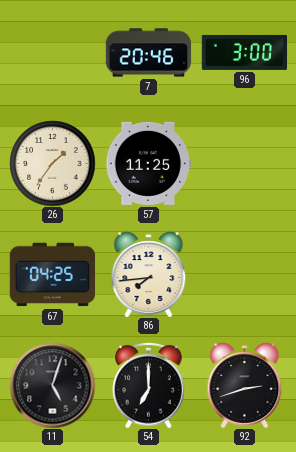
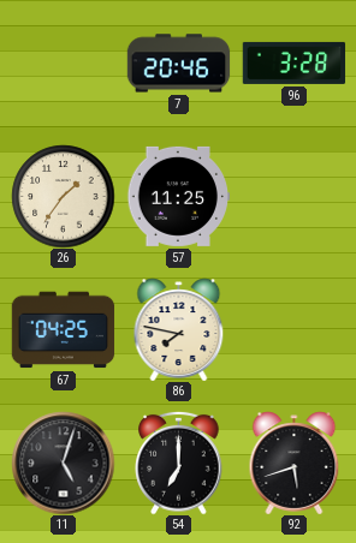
96: 3:00 -> 3:28
86: 7:44 -> 7:47
92: 2:42 -> 5:42
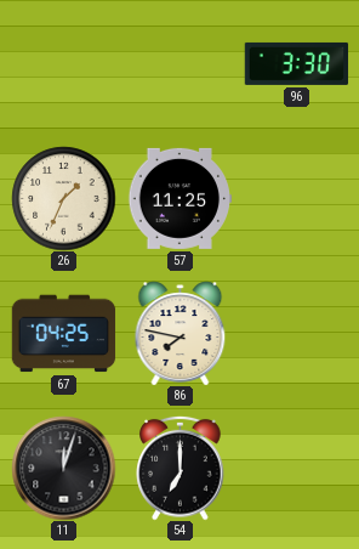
7: 20:46 -> none
96: 3:28 -> 3:30
26: 1:36 -> 1:34
11: 5:03 -> 12:03
92: 5:42 -> none
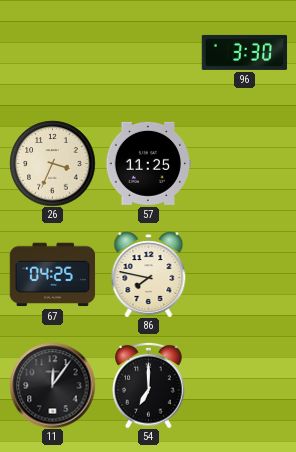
26: 1:34 -> 3:34
11: 12:03 -> 12:06
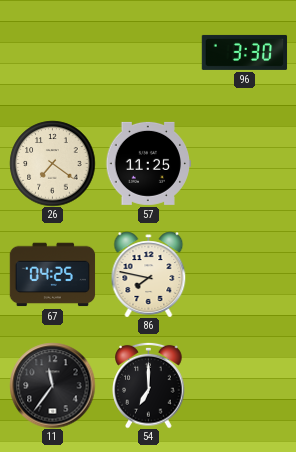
26: 3:34 -> 7:21
11: 12:06 -> 11:36
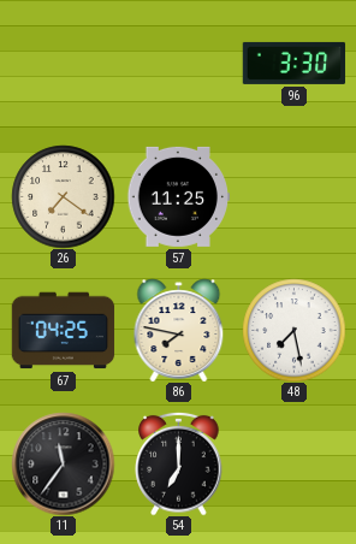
48: none -> 7:28
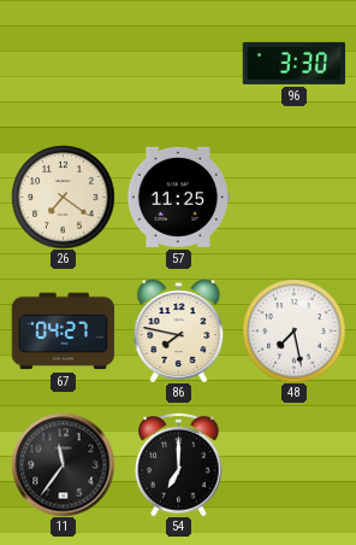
67: 04:25 -> 04:27
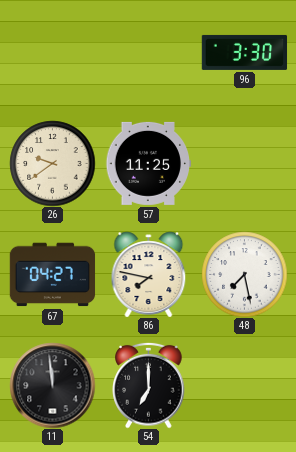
26: 7:21 -> 9:39
11: 11:36 -> 11:59
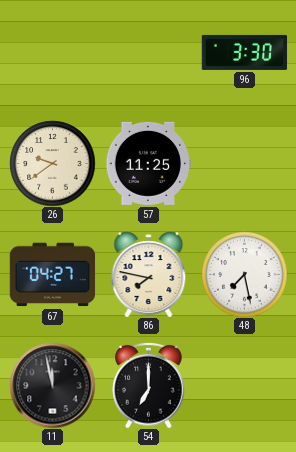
11: 11:59 -> 11:58
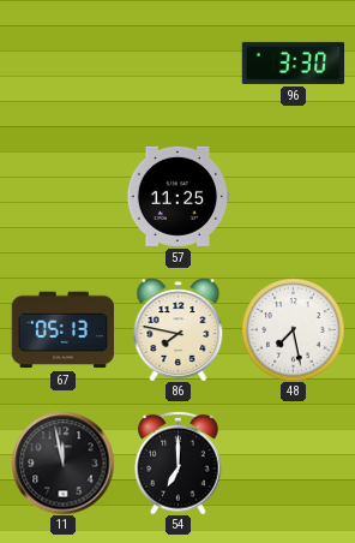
26: 9:39 -> none
67: 04:27 -> 05:13
